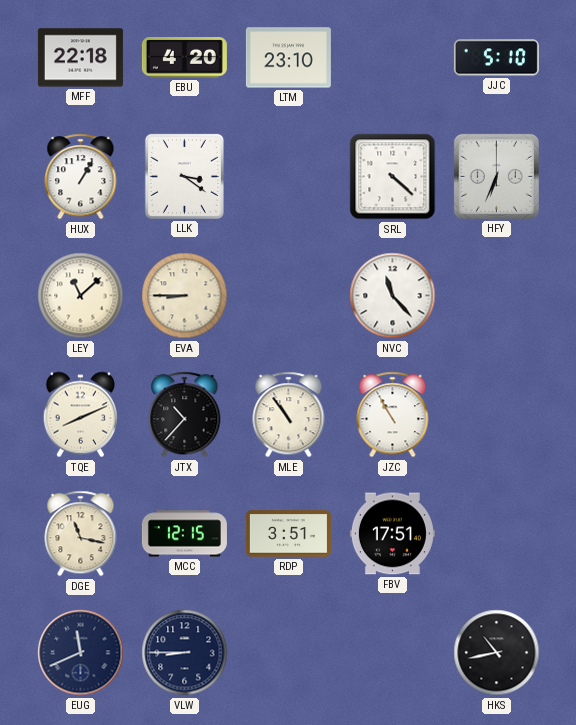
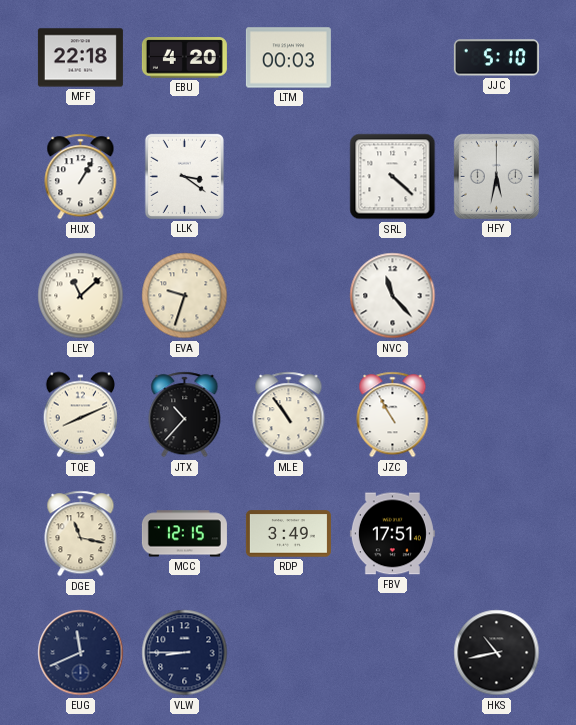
LTM: 23:10 -> 00:03
HFY: 6:34 -> 5:32
EVA: 8:45 -> 9:33
RDP: 3:51 -> 3:49
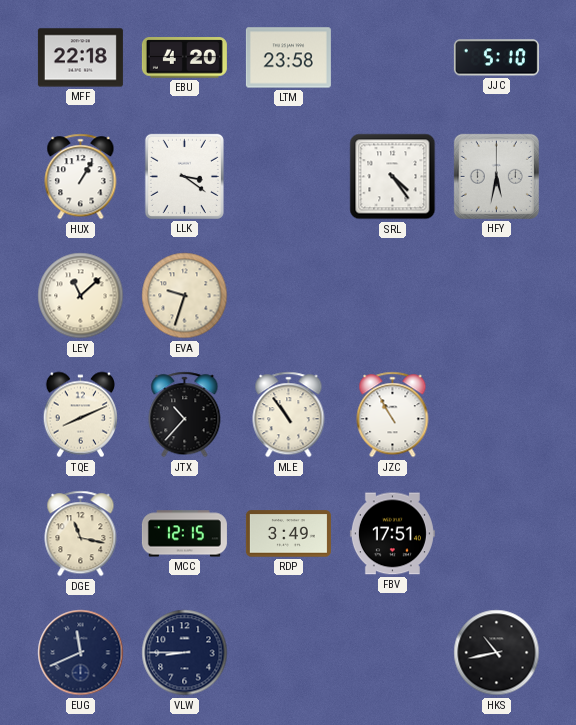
LTM: 00:03 -> 23:58
SRL: 4:22 -> 4:24
NVC: 11:23 -> none
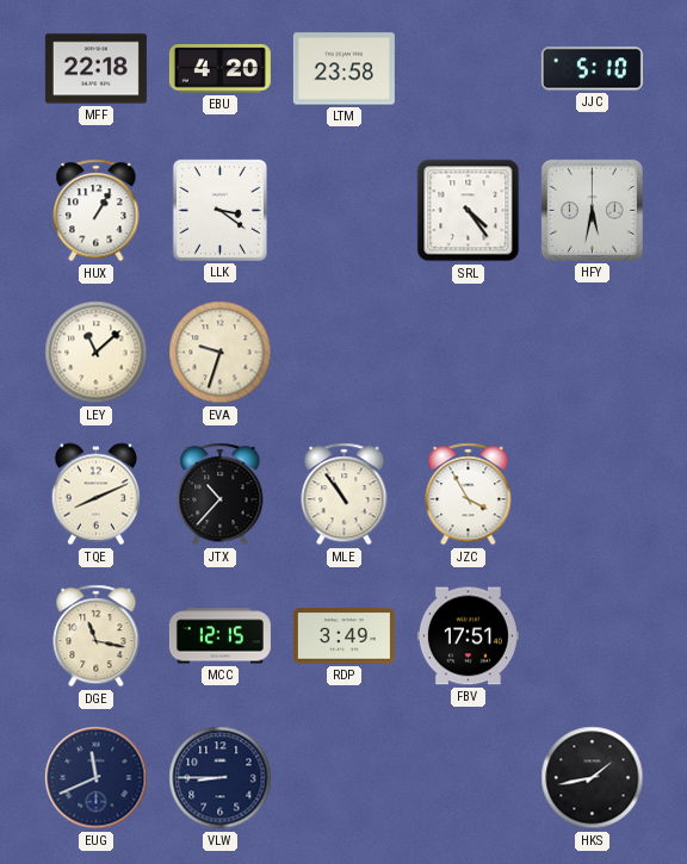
JZC: 10:55 -> 3:55
HKS: 10:43 -> 1:43
